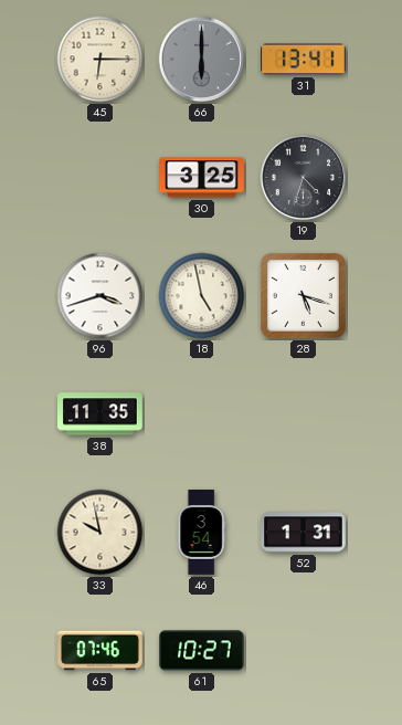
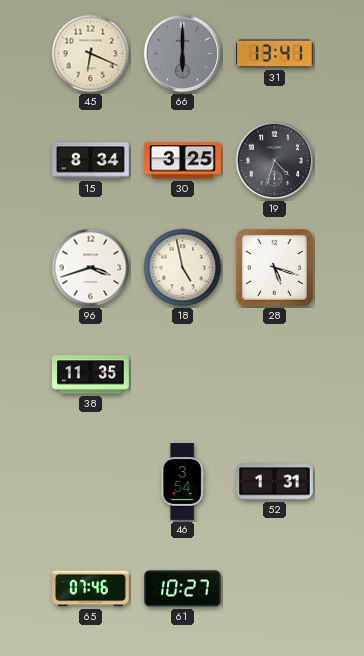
45: 6:15 -> 6:19
15: none -> 8:34
33: 9:58 -> none
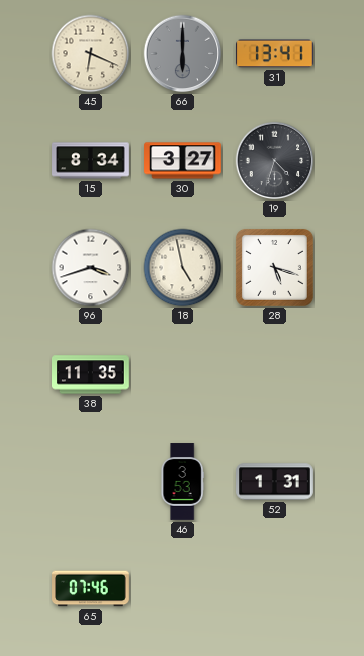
30: 3:25 -> 3:27
46: 3:54 -> 3:53
61: 10:27 -> none
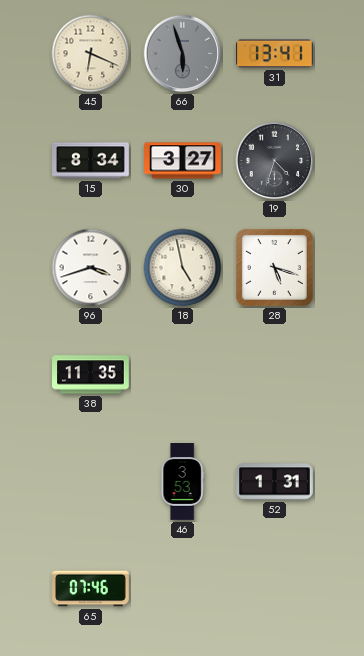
66: 6:00 -> 5:57
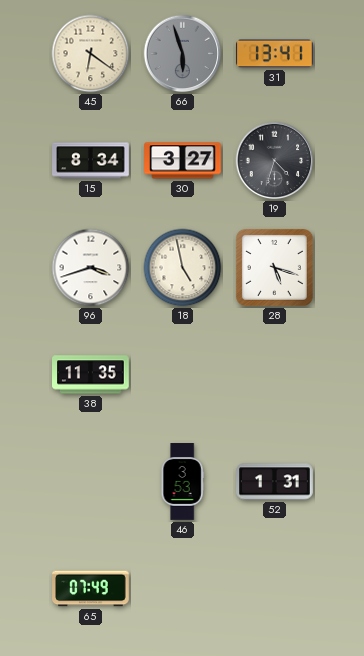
45: 6:19 -> 6:21
65: 07:46 -> 07:49
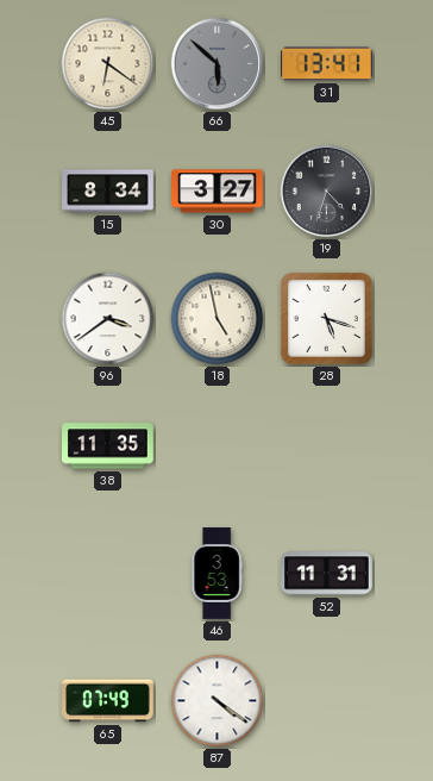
66: 5:57 -> 5:52
96: 3:42 -> 3:39
52: 1:31 -> 11:31
87: none -> 4:21
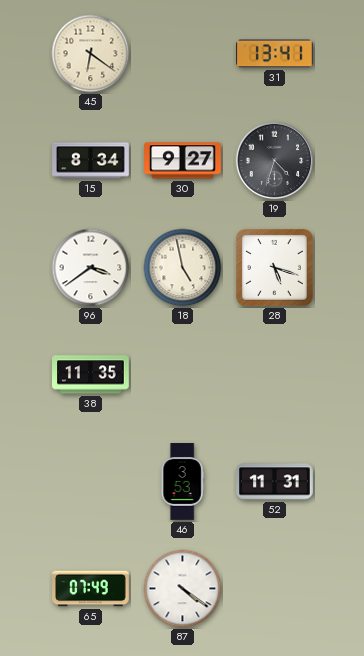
66: 5:52 -> none
30: 3:27 -> 9:27
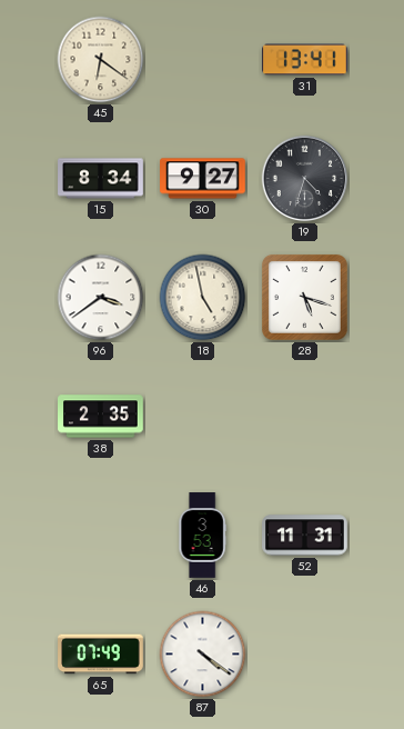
38: 11:35 -> 2:35
